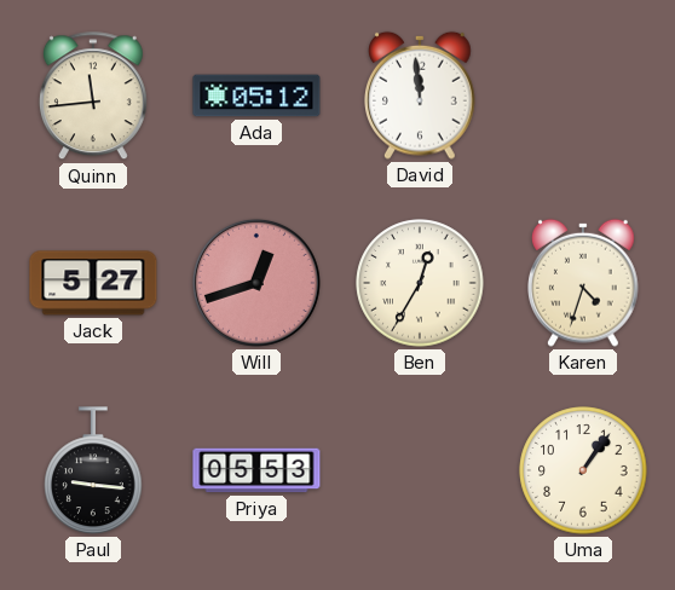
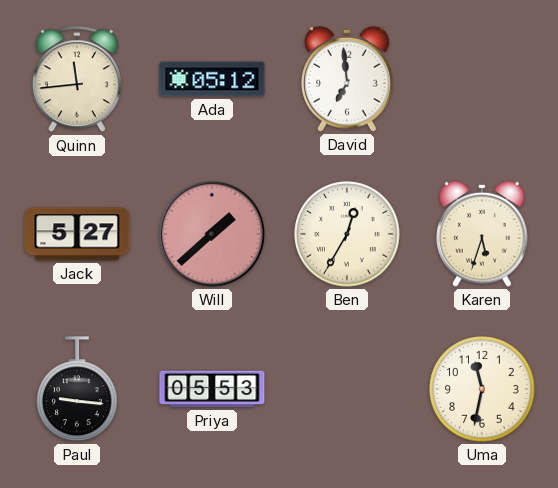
David: 11:59 -> 6:59
Will: 12:42 -> 1:38
Karen: 4:33 -> 5:33
Uma: 1:06 -> 11:32
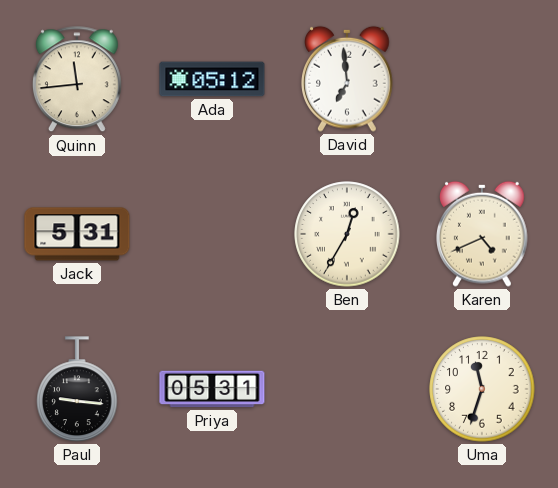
Jack: 5:27 -> 5:31
Will: 1:38 -> none
Karen: 5:33 -> 4:41
Priya: 05:53 -> 05:31
Uma: 11:32 -> 11:33
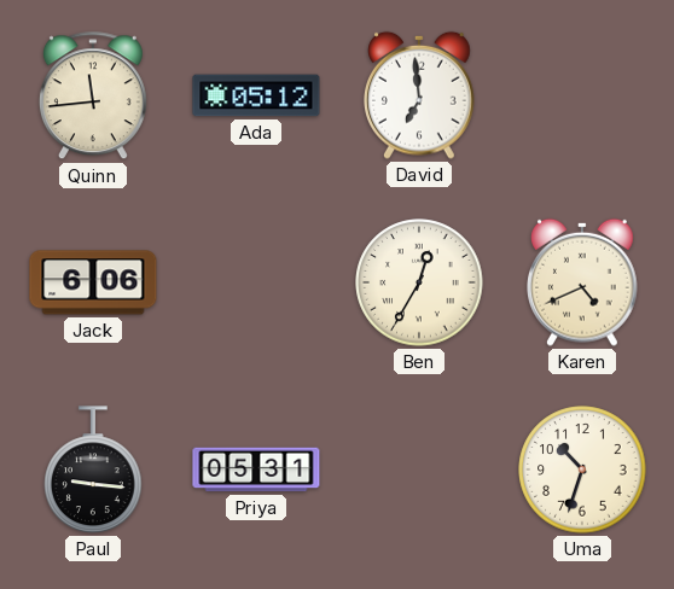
Jack: 5:31 -> 6:06
Uma: 11:33 -> 10:33
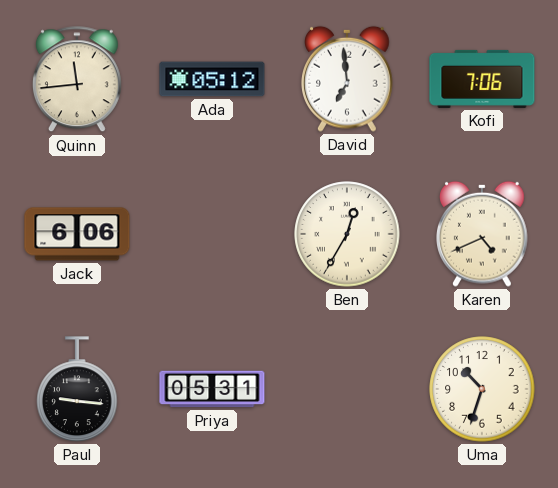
Kofi: none -> 7:06
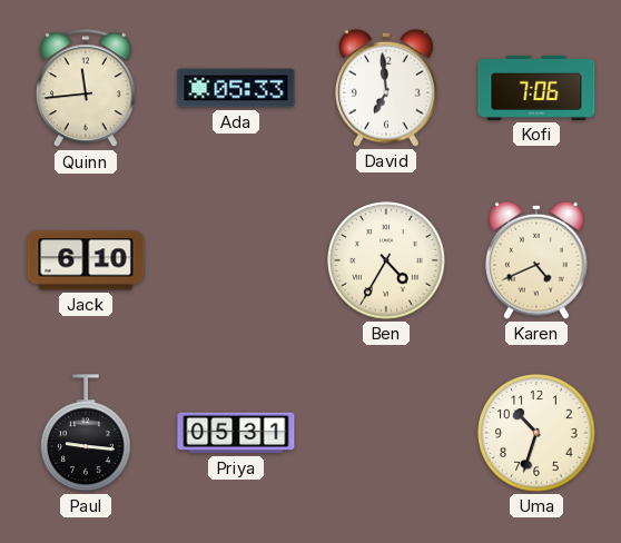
Ada: 05:12 -> 05:33
Jack: 6:06 -> 6:10
Ben: 12:35 -> 4:35
